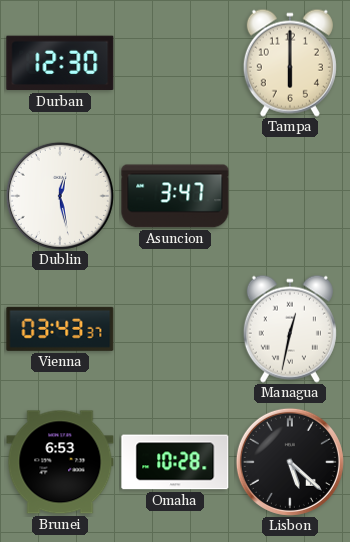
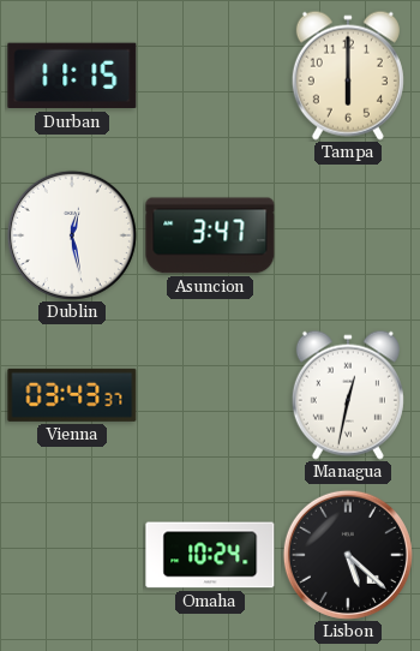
Durban: 12:30 -> 11:15
Brunei: 6:53 -> none
Omaha: 10:28 -> 10:24
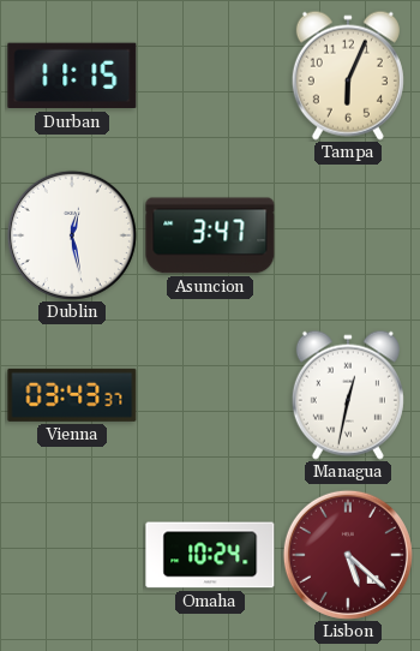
Tampa: 6:00 -> 6:04
Lisbon dial: black -> burgundy
